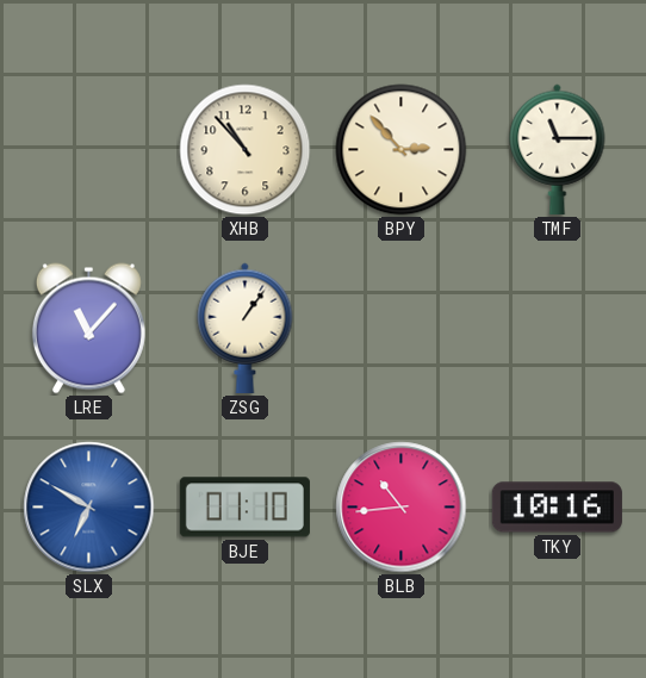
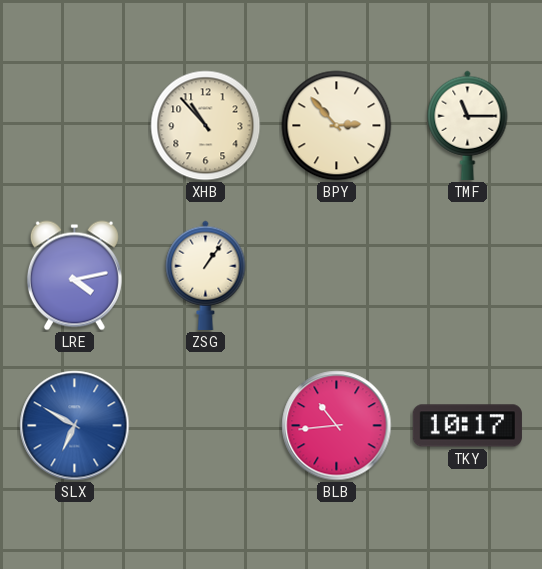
LRE: 11:07 -> 4:13
BJE: 01:10 -> none
TKY: 10:16 -> 10:17
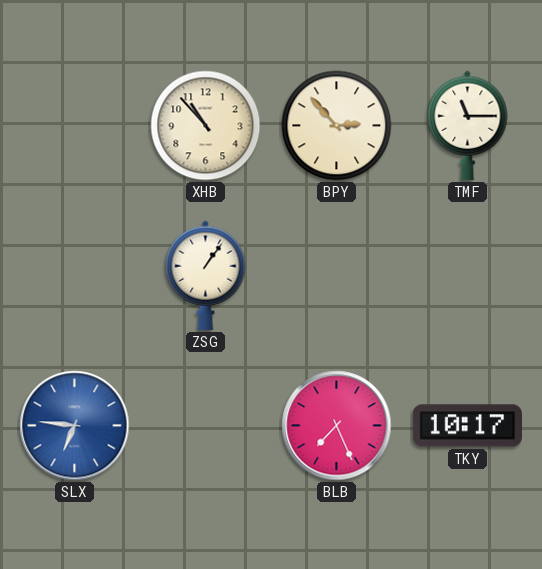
LRE: 4:13 -> none
SLX: 6:50 -> 6:46
BLB: 10:44 -> 7:26
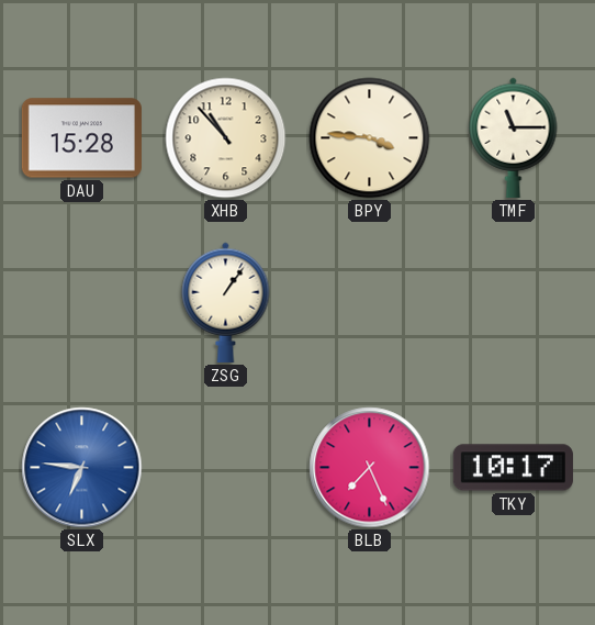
DAU: none -> 15:28
BPY: 2:53 -> 3:46
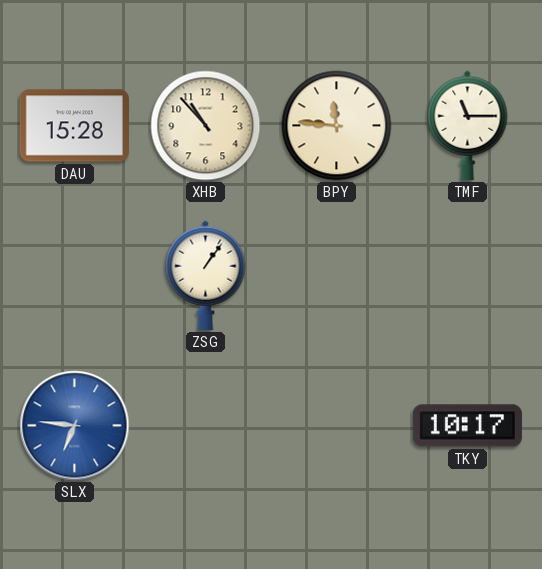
BPY: 3:46 -> 11:46
BLB: 7:26 -> none
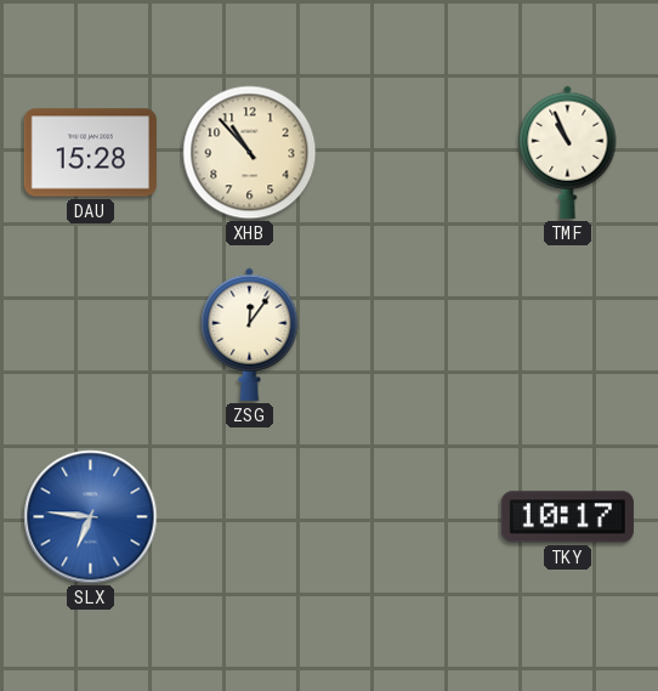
BPY: 11:46 -> none
TMF: 11:15 -> 10:56
ZSG: 1:06 -> 12:06
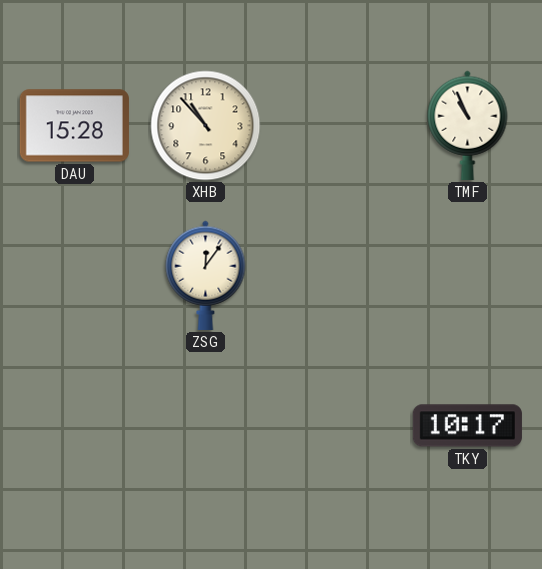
SLX: 6:46 -> none
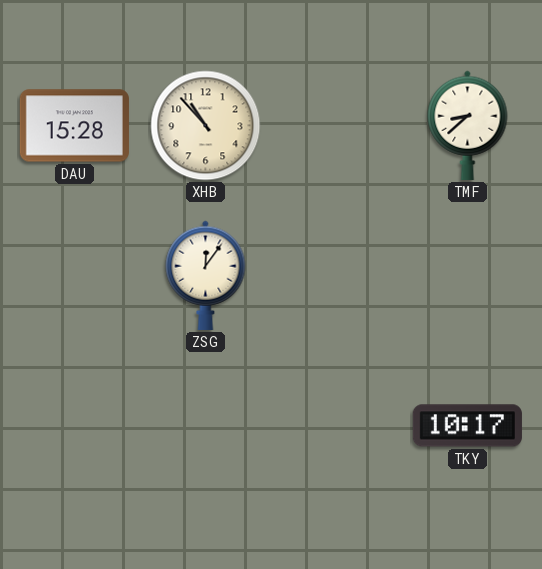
TMF: 10:56 -> 8:38
